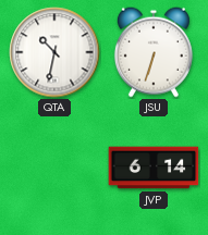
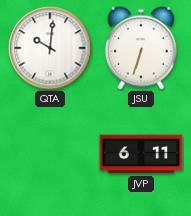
QTA: 10:32 -> 10:01
JVP: 6:14 -> 6:11
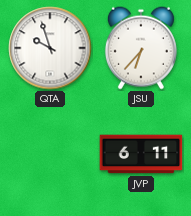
QTA: 10:01 -> 9:57
JSU: 6:33 -> 6:37
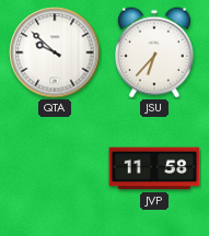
QTA: 9:57 -> 9:52
JVP: 6:11 -> 11:58
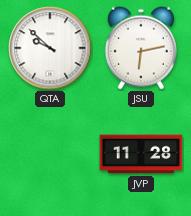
JSU: 6:37 -> 6:13
JVP: 11:58 -> 11:28
